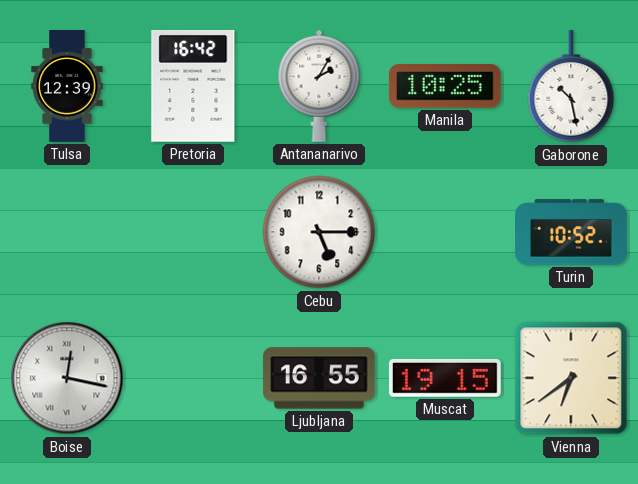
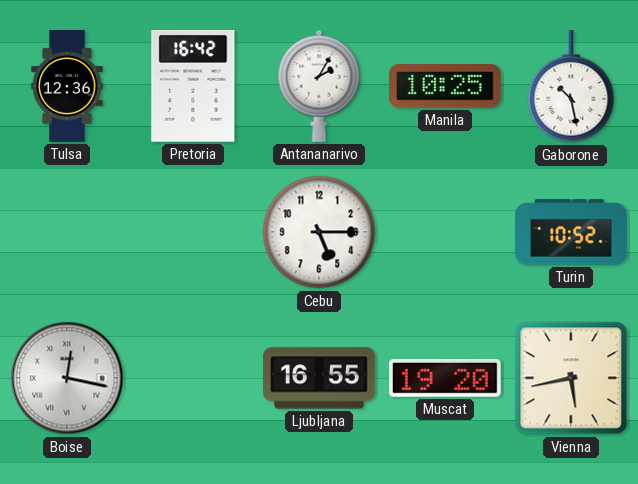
Tulsa: 12:39 -> 12:36
Muscat: 19:15 -> 19:20
Vienna: 6:39 -> 5:43
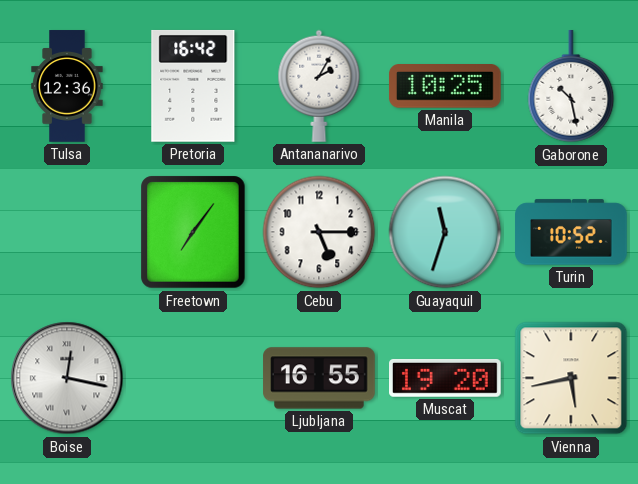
Freetown: none -> 7:06
Guayaquil: none -> 11:33
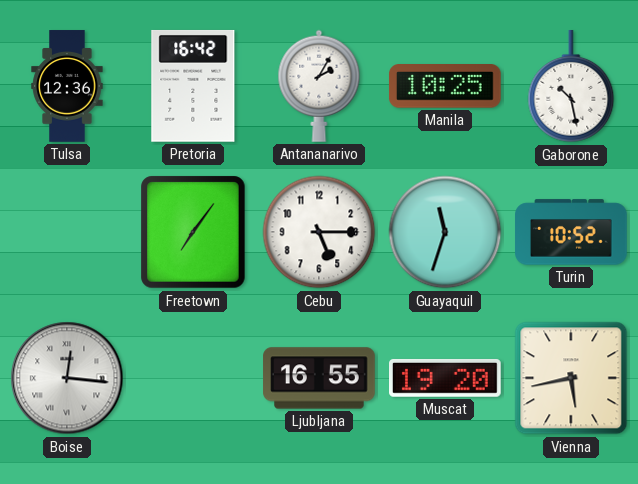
Boise: 12:17 -> 12:16
